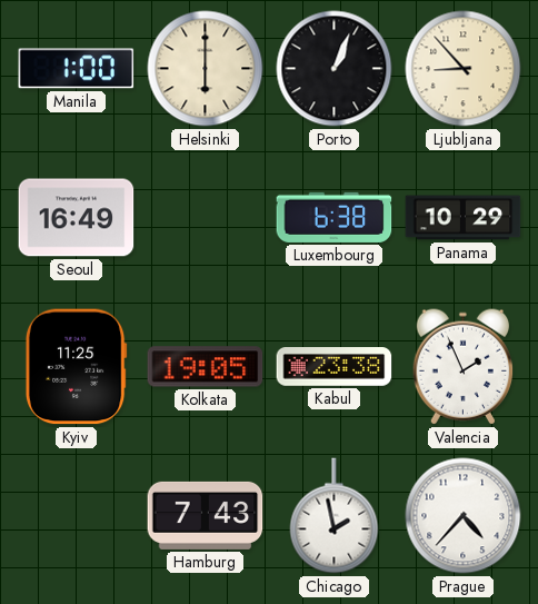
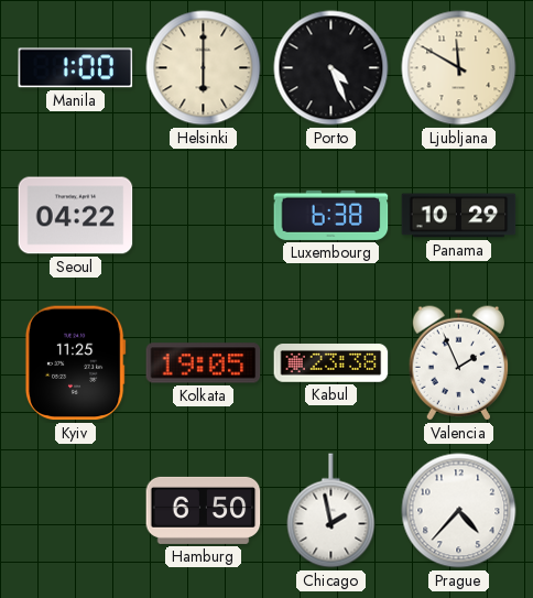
Porto: 1:04 -> 4:26
Ljubljana: 8:53 -> 11:50
Seoul: 16:49 -> 04:22
Hamburg: 7:43 -> 6:50
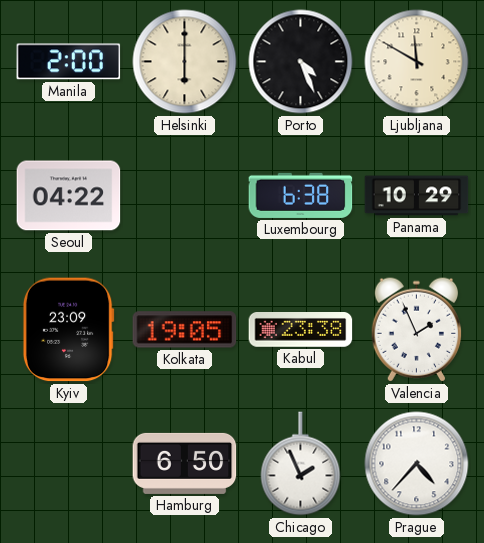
Manila: 1:00 -> 2:00
Kyiv: 11:25 -> 23:09
Chicago: 1:58 -> 1:56
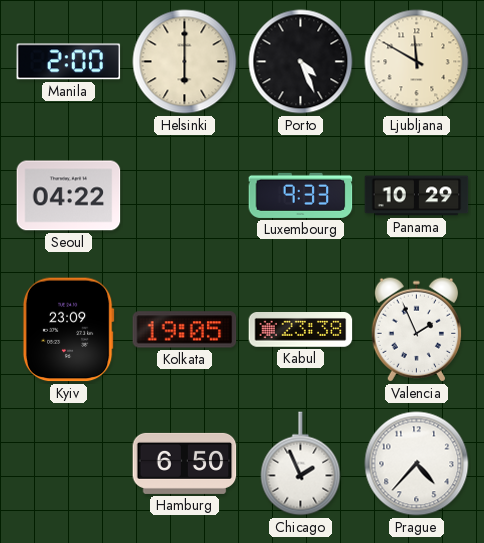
Luxembourg: 6:38 -> 9:33
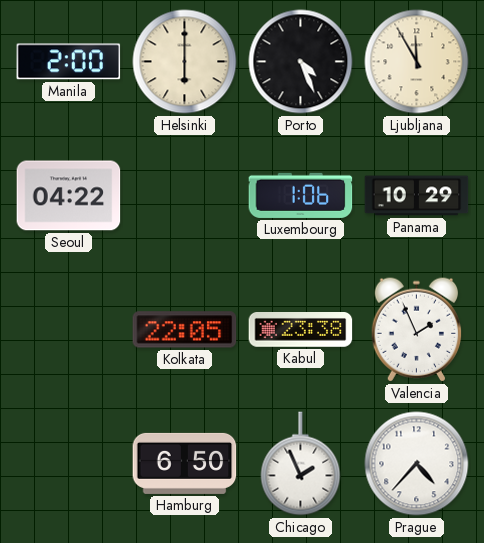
Ljubljana: 11:50 -> 11:55
Luxembourg: 9:33 -> 1:06
Kyiv: 23:09 -> none
Kolkata: 19:05 -> 22:05
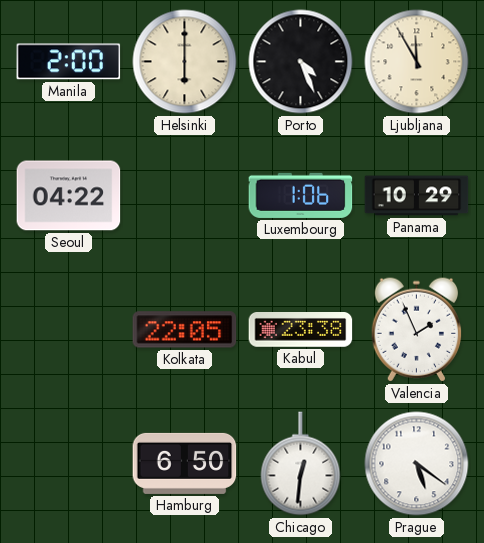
Chicago: 1:56 -> 12:31
Prague: 4:37 -> 5:21
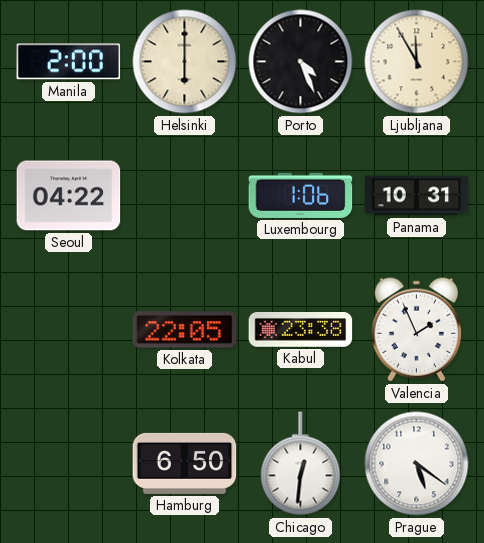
Panama: 10:29 -> 10:31
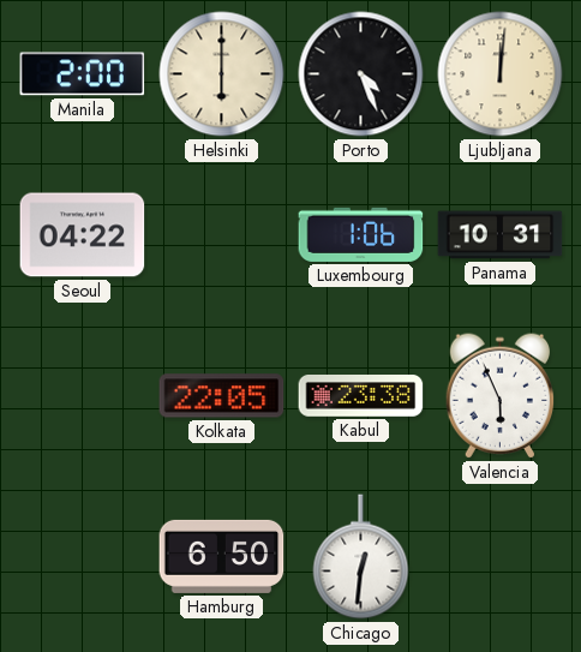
Ljubljana: 11:55 -> 12:01
Valencia: 1:56 -> 5:56
Prague: 5:21 -> none
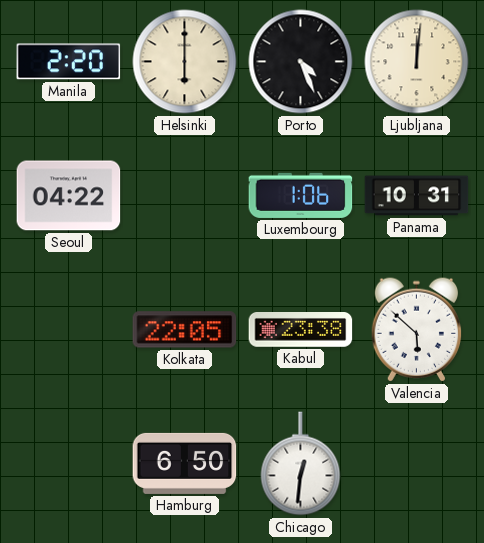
Manila: 2:00 -> 2:20
Valencia: 5:56 -> 5:52
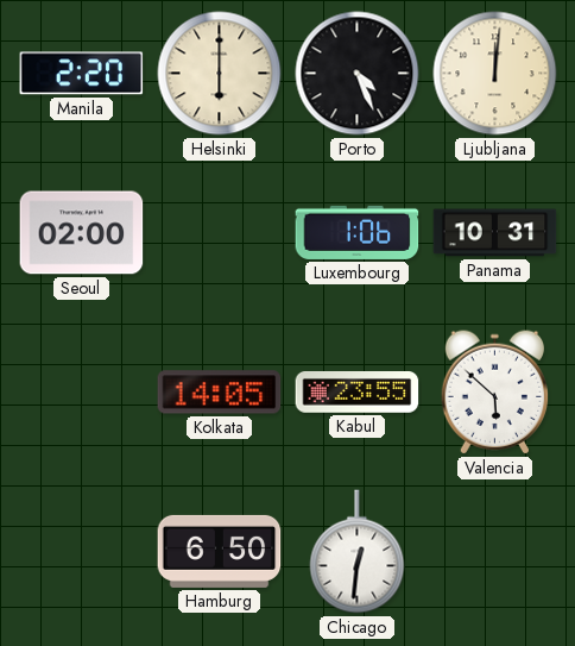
Seoul: 04:22 -> 02:00
Kolkata: 22:05 -> 14:05
Kabul: 23:38 -> 23:55
